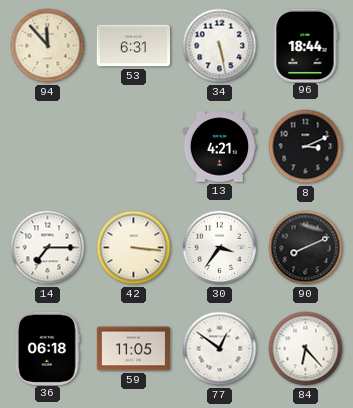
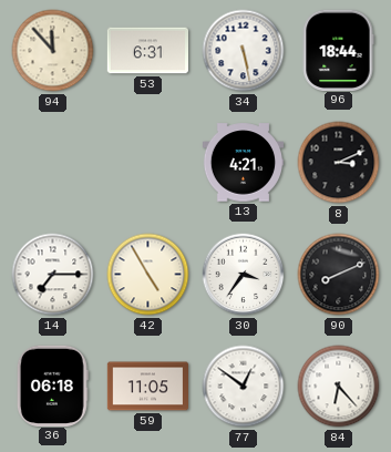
42: 3:16 -> 4:55
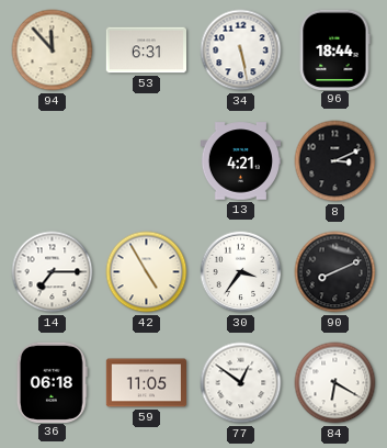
84: 6:23 -> 6:20
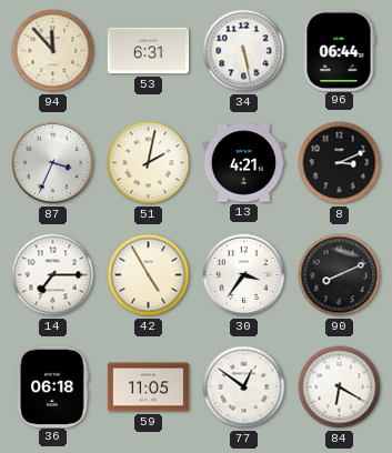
96: 18:44 -> 06:44
87: none -> 3:34
51: none -> 2:02
